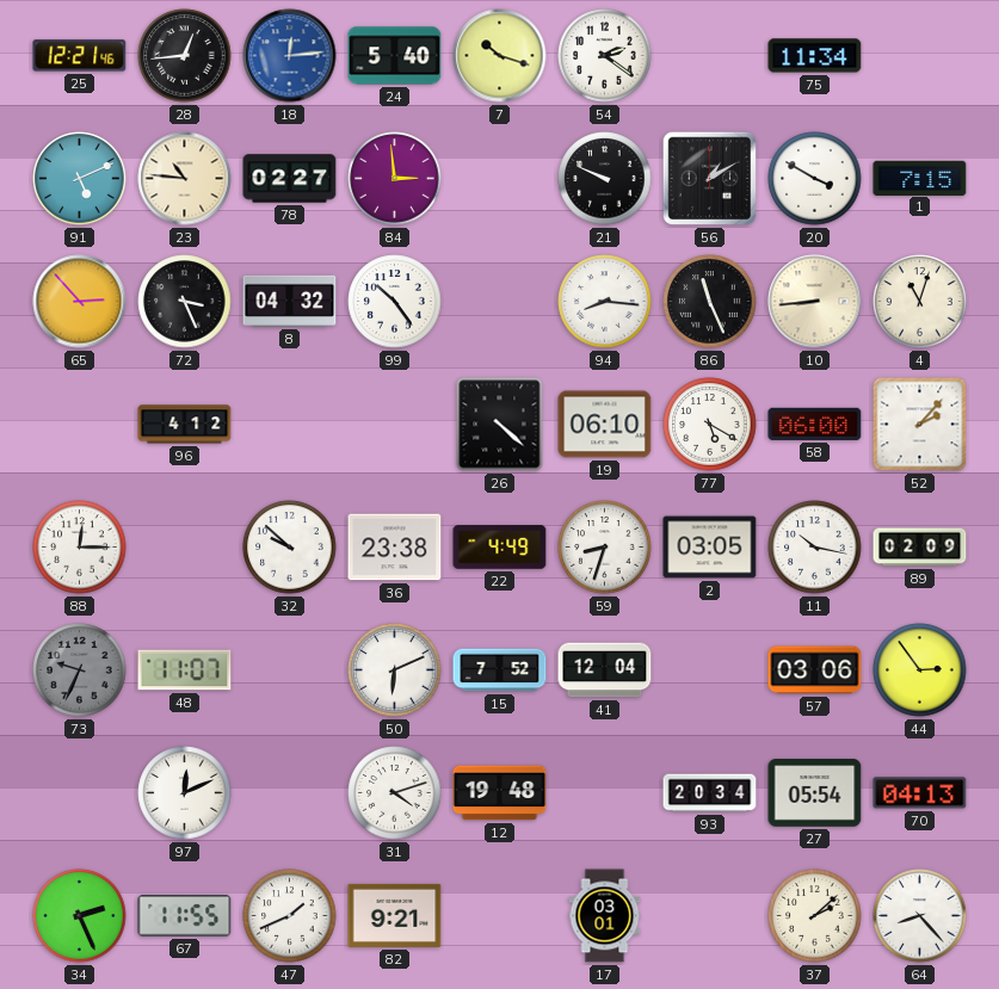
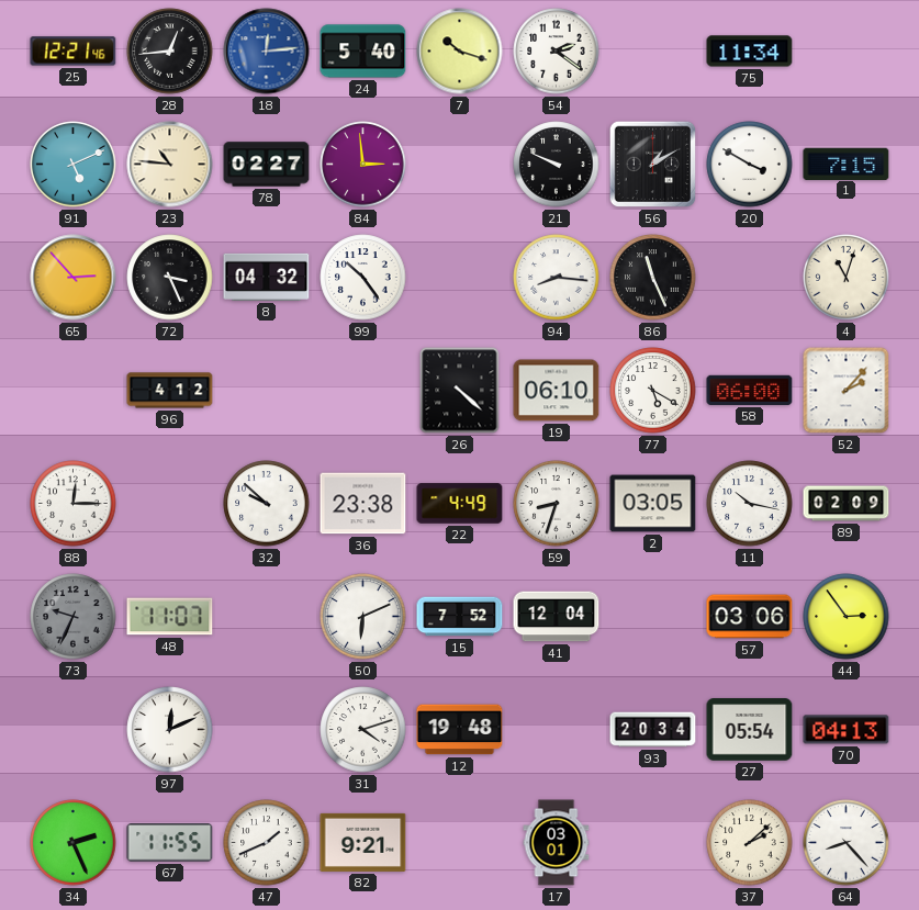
10: 8:44 -> none
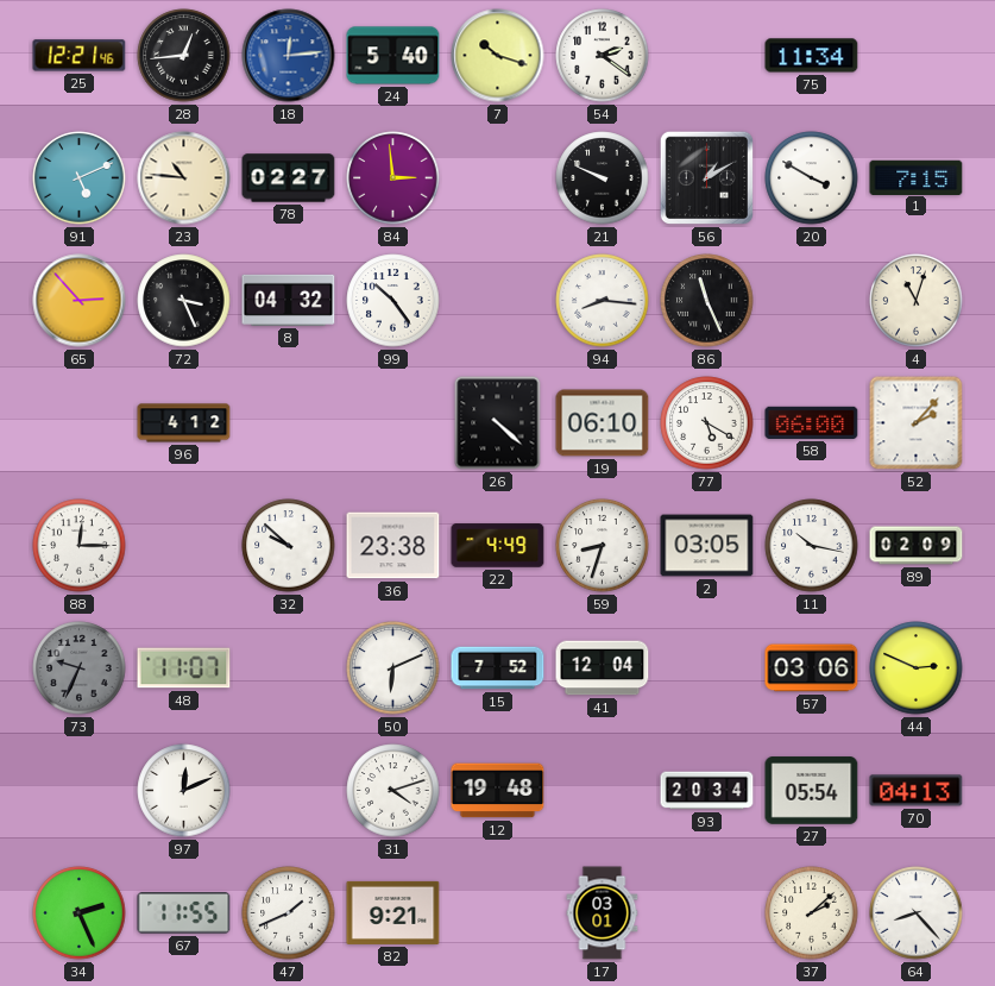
44: 2:54 -> 2:49
